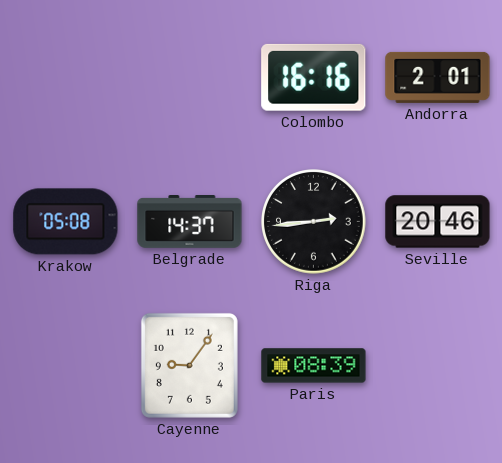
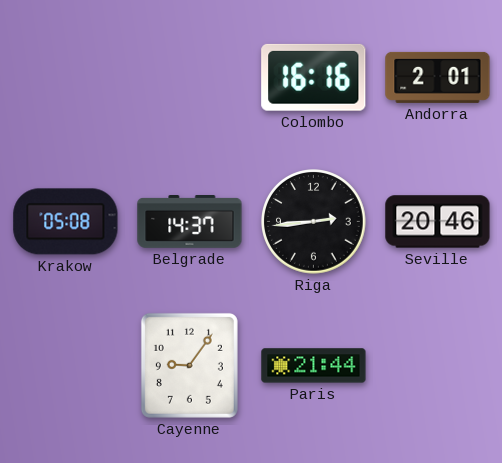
Paris: 08:39 -> 21:44
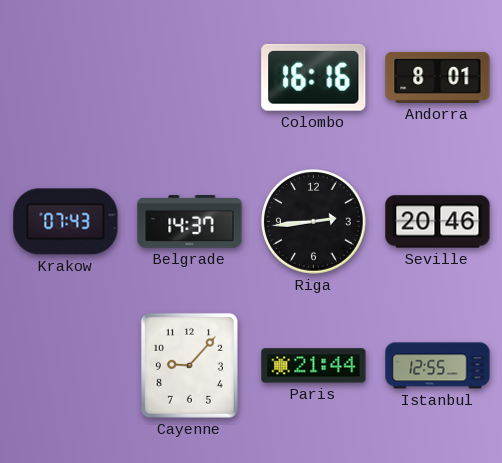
Andorra: 2:01 -> 8:01
Krakow: 05:08 -> 07:43
Cayenne: 9:06 -> 9:07
Istanbul: none -> 12:55
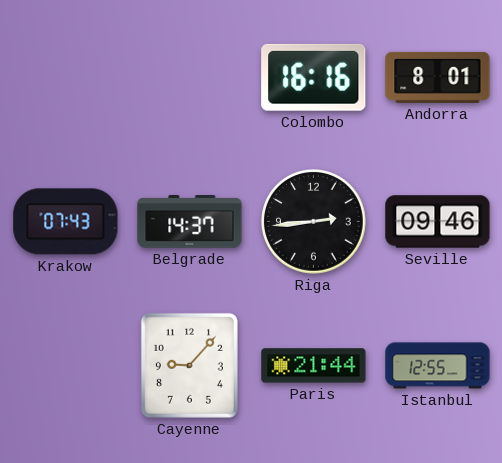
Seville: 20:46 -> 09:46
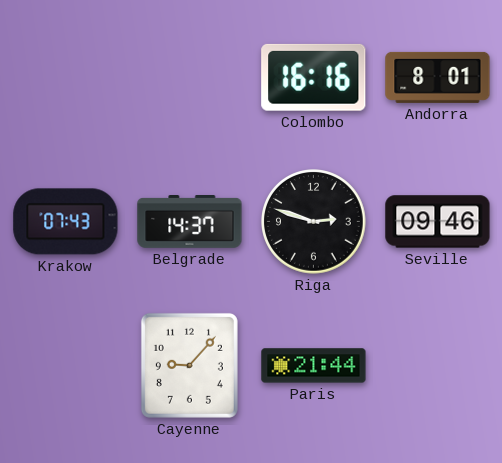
Riga: 2:44 -> 2:48
Istanbul: 12:55 -> none
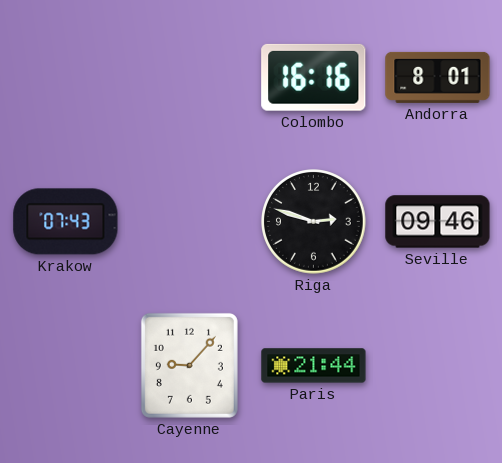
Belgrade: 14:37 -> none
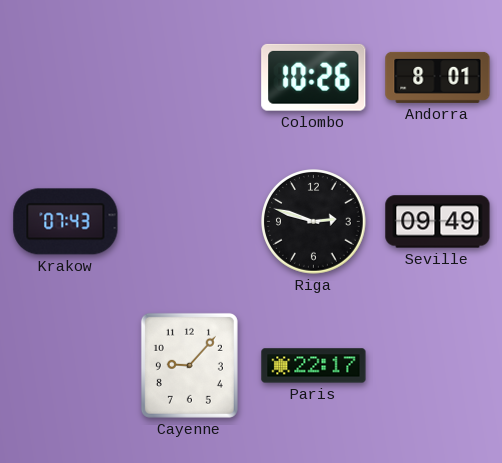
Colombo: 16:16 -> 10:26
Seville: 09:46 -> 09:49
Paris: 21:44 -> 22:17
